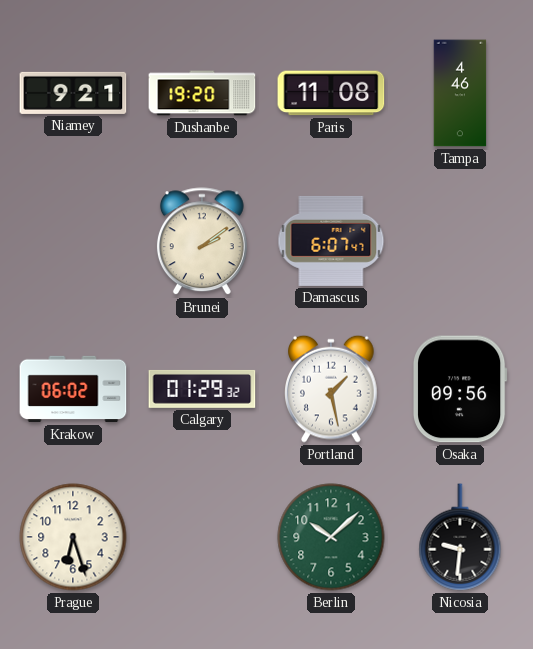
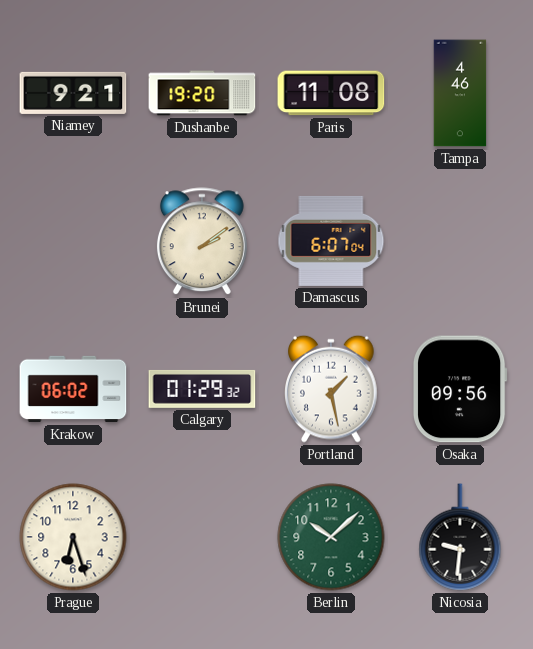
Damascus: 6:07:47 -> 6:07:04
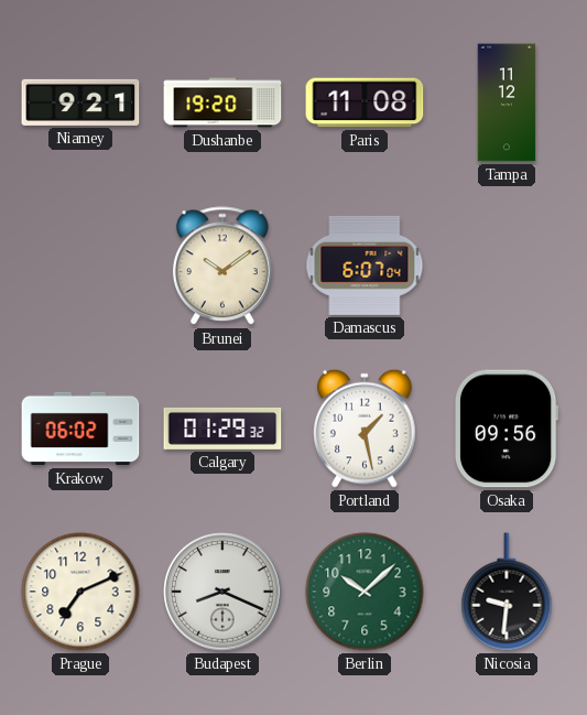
Tampa: 4:46 -> 11:12
Brunei: 2:09 -> 10:09
Prague: 6:27 -> 7:11
Budapest: none -> 8:19
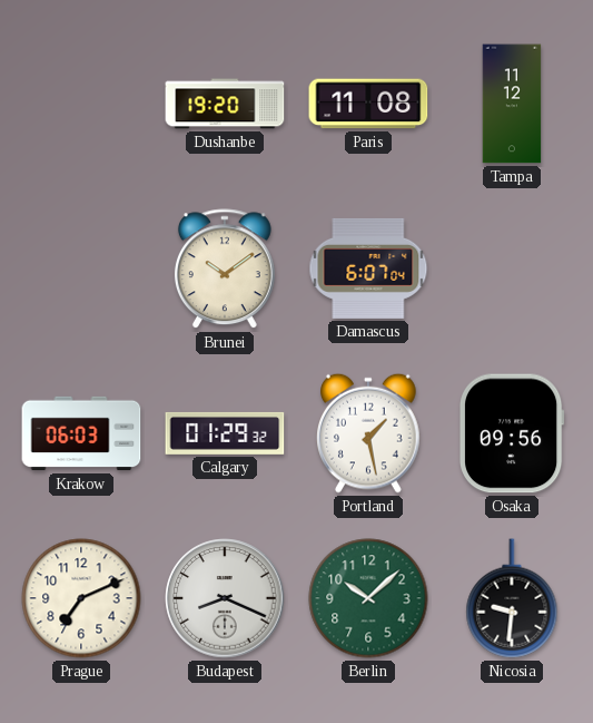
Niamey: 9:21 -> none
Krakow: 06:02 -> 06:03
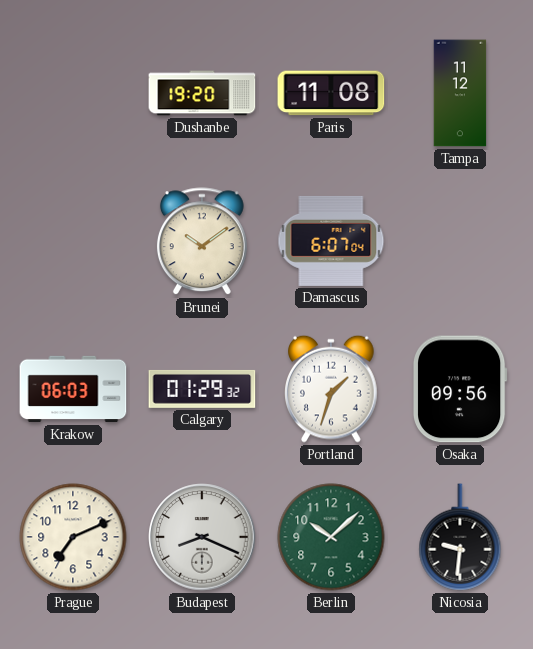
Portland: 1:28 -> 1:33
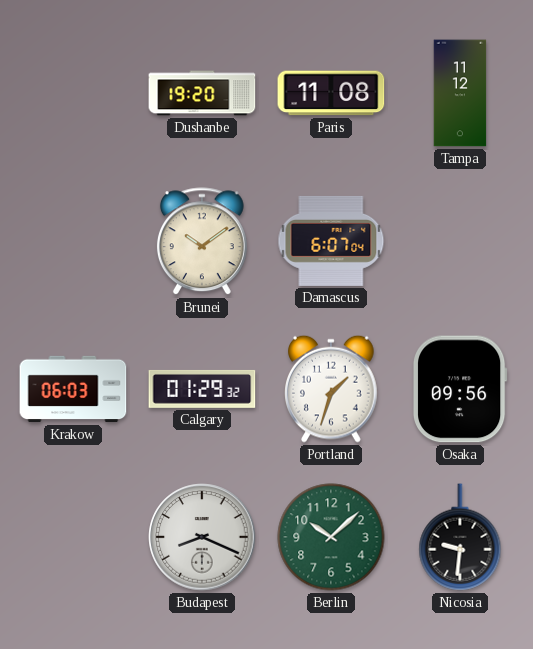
Prague: 7:11 -> none
